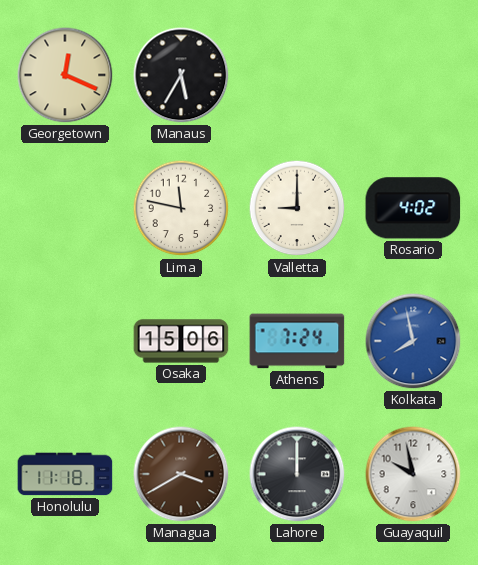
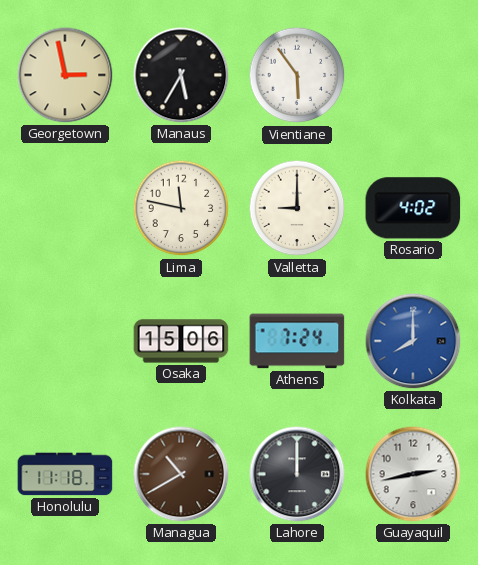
Georgetown: 12:19 -> 2:58
Vientiane: none -> 5:54
Kolkata: 7:58 -> 8:00
Managua: 3:40 -> 10:40
Guayaquil: 9:58 -> 2:43
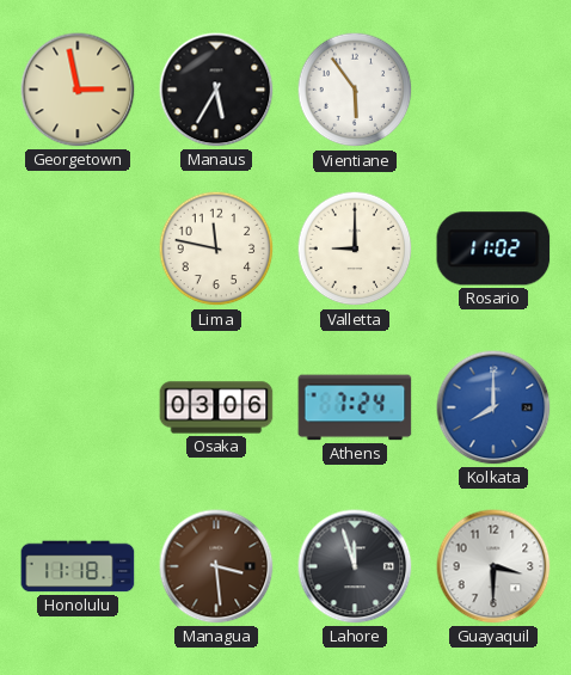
Rosario: 4:02 -> 11:02
Osaka: 15:06 -> 03:06
Managua: 10:40 -> 3:29
Lahore: 12:00 -> 11:57
Guayaquil: 2:43 -> 3:30
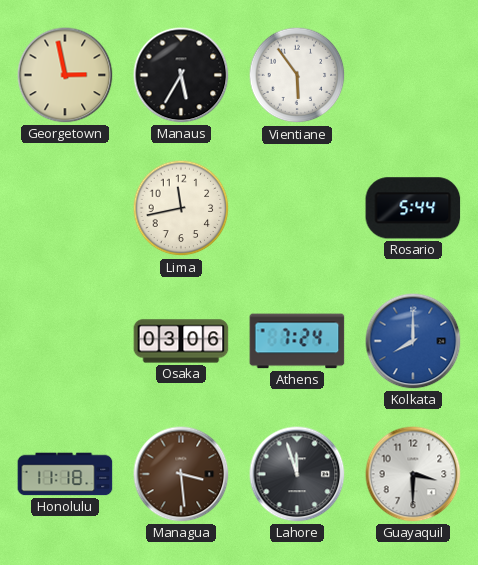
Lima: 11:47 -> 11:43
Valletta: 9:00 -> none
Rosario: 11:02 -> 5:44
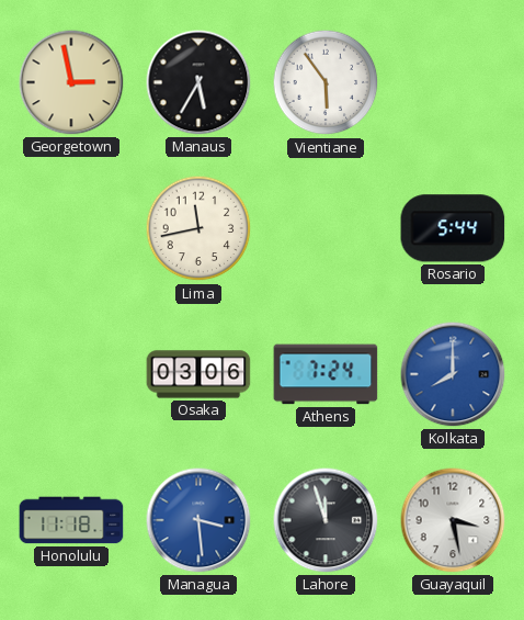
Managua dial: brown -> blue
Guayaquil: 3:30 -> 3:28
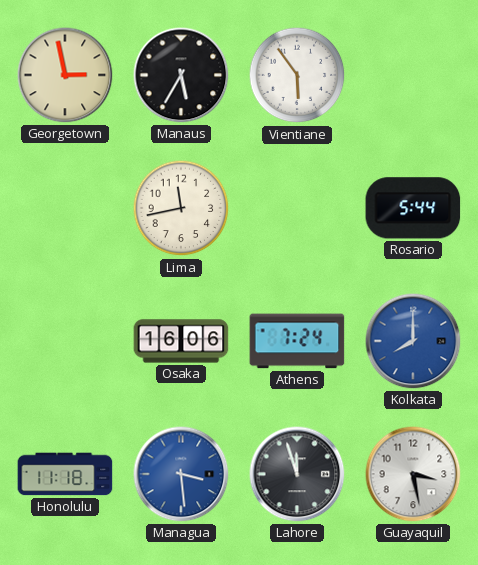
Osaka: 03:06 -> 16:06
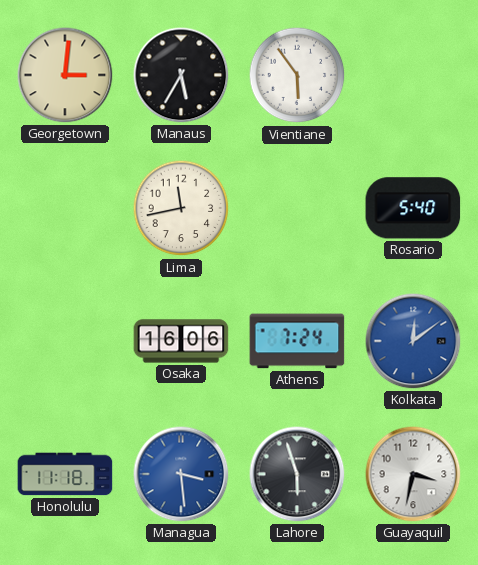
Georgetown: 2:58 -> 3:01
Rosario: 5:44 -> 5:40
Kolkata: 8:00 -> 12:09
Lahore: 11:57 -> 5:57
Guayaquil: 3:28 -> 3:32
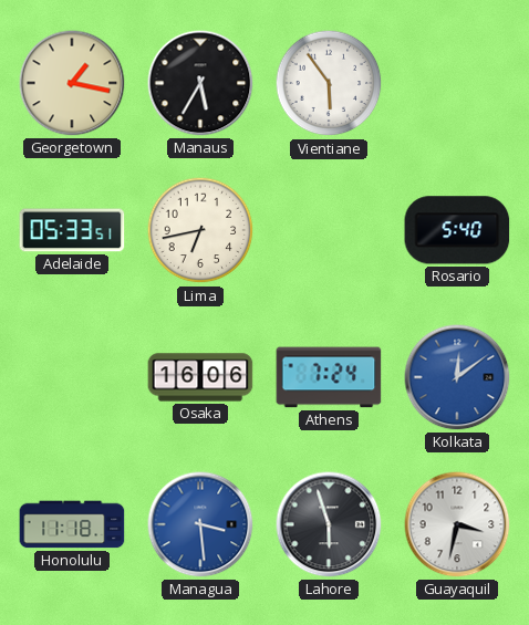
Georgetown: 3:01 -> 1:17
Adelaide: none -> 05:33
Lima: 11:43 -> 6:43
